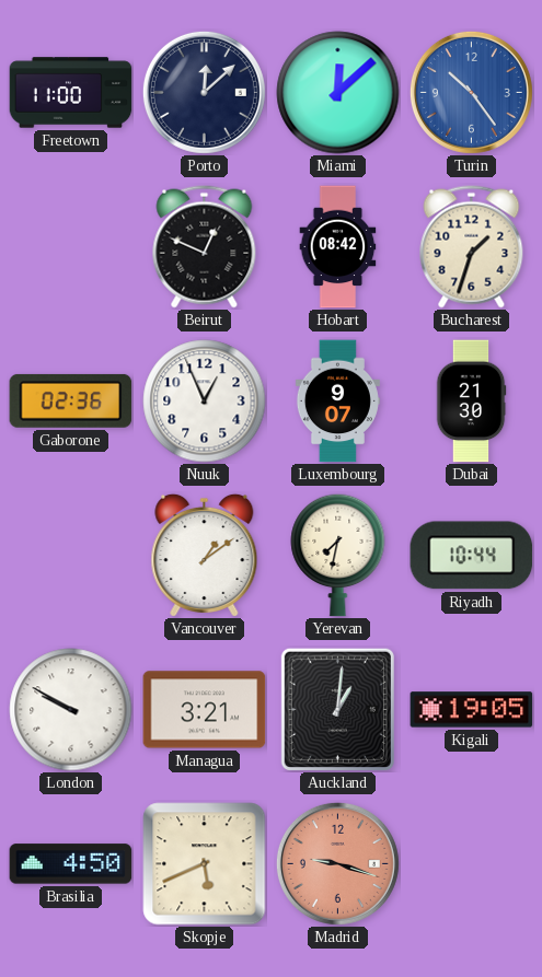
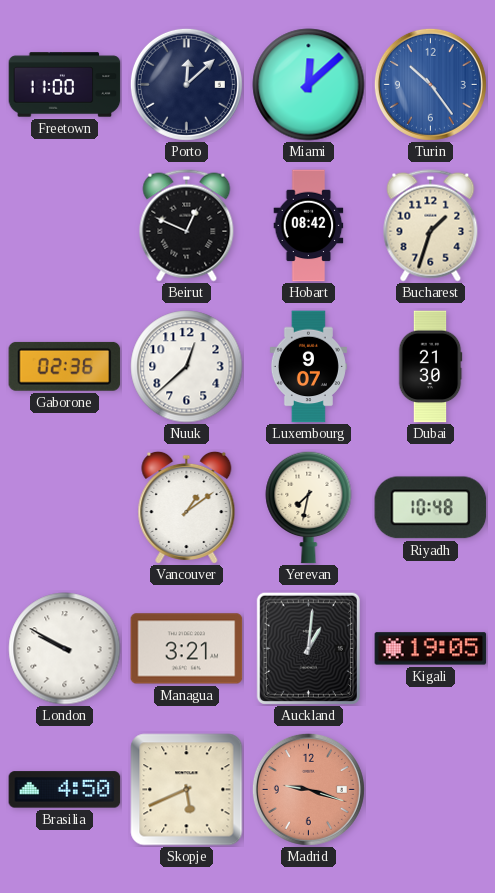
Nuuk: 12:56 -> 12:38
Riyadh: 10:44 -> 10:48
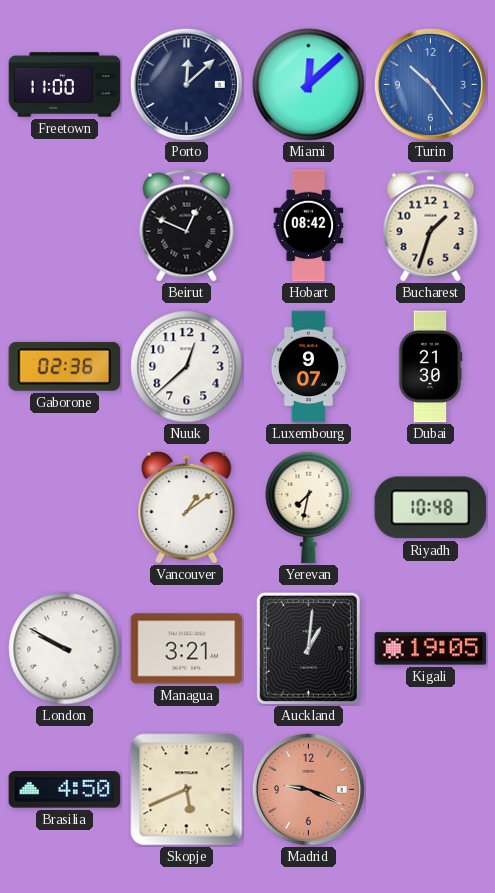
Madrid: 9:18 -> 9:19
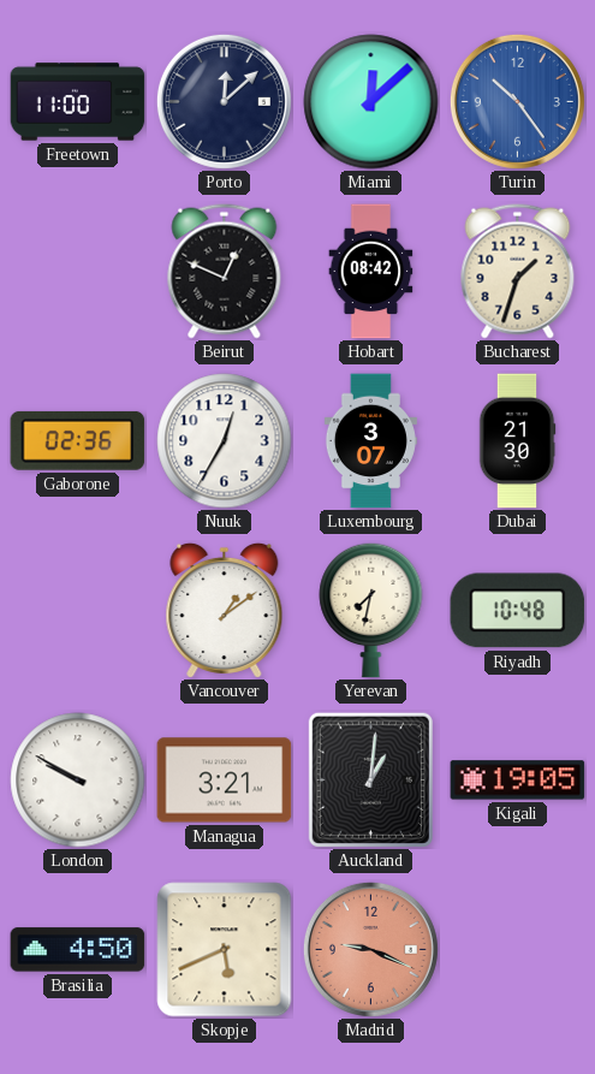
Nuuk: 12:38 -> 12:35
Luxembourg: 9:07 -> 3:07
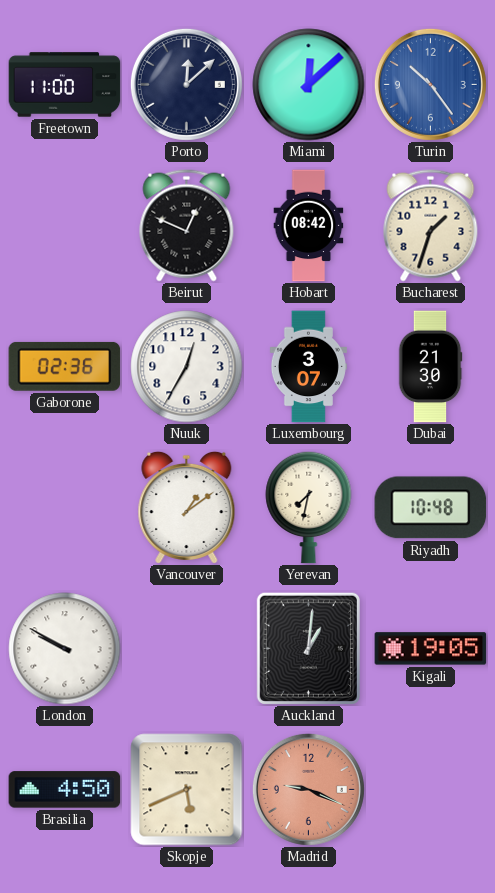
Managua: 3:21 -> none
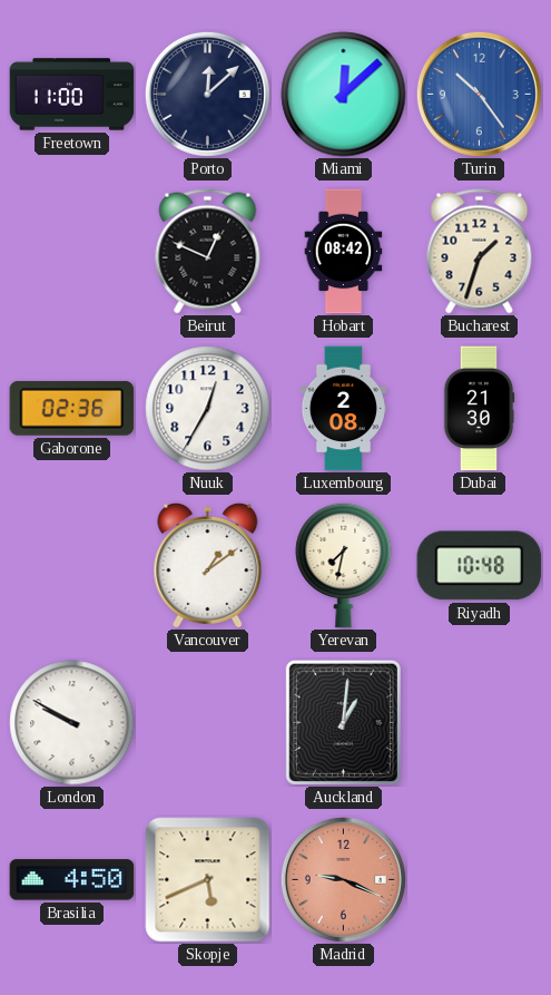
Luxembourg: 3:07 -> 2:08
Kigali: 19:05 -> none
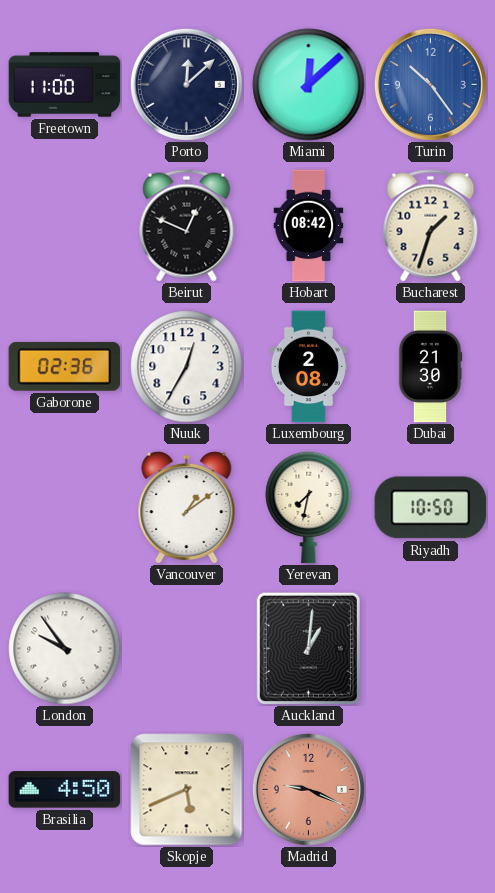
Riyadh: 10:48 -> 10:50
London: 9:50 -> 9:54
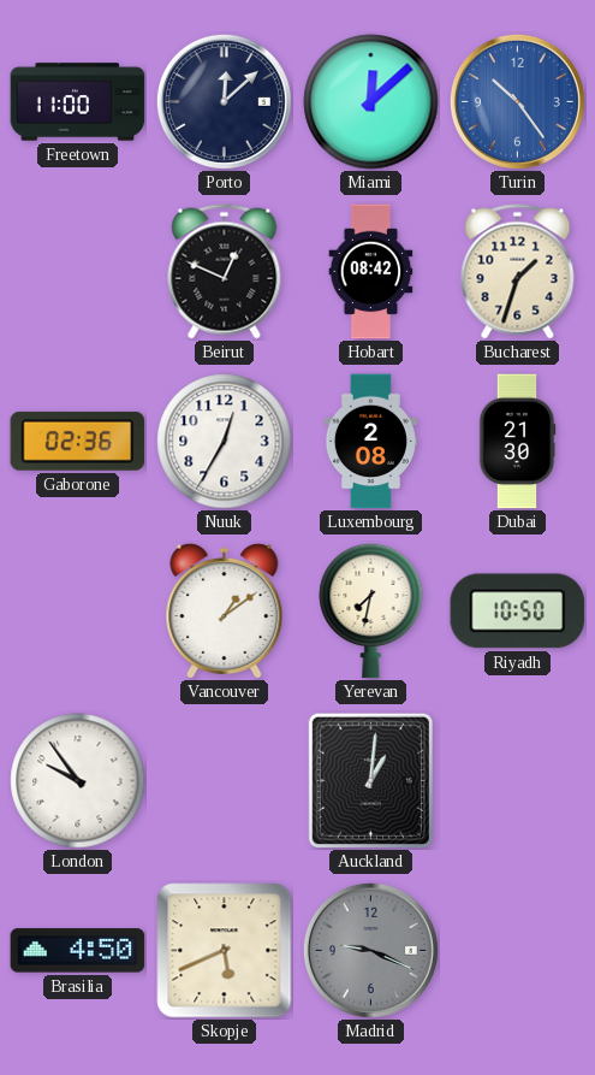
Madrid dial: salmon -> grey
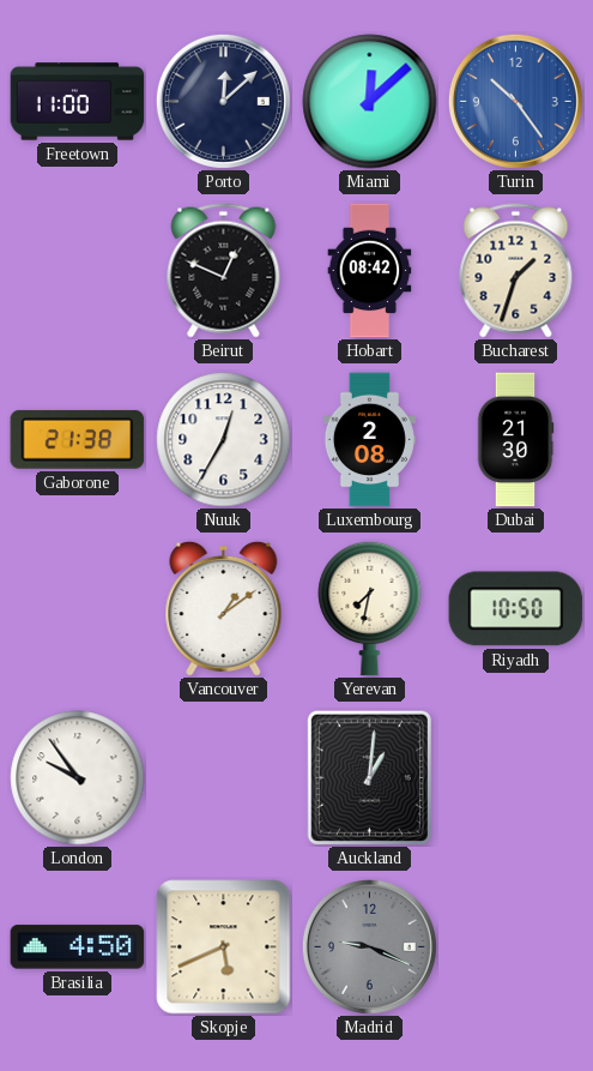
Gaborone: 02:36 -> 21:38
